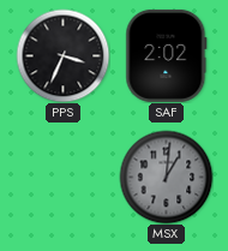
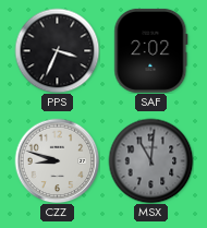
CZZ: none -> 8:48
MSX: 1:01 -> 11:01
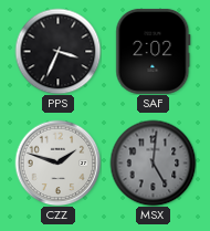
CZZ: 8:48 -> 1:48
MSX: 11:01 -> 5:01
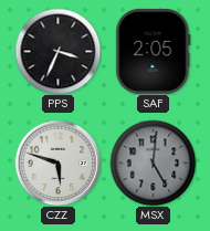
SAF: 2:02 -> 2:05
CZZ: 1:48 -> 5:48
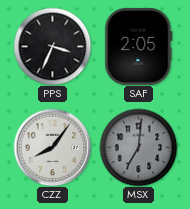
CZZ: 5:48 -> 8:06
MSX: 5:01 -> 7:01
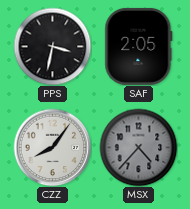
PPS: 3:34 -> 3:32
MSX: 7:01 -> 4:37
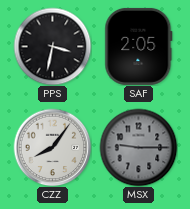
MSX: 4:37 -> 9:15
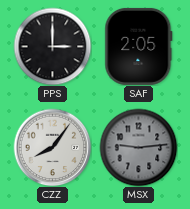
PPS: 3:32 -> 3:00
MSX: 9:15 -> 9:14
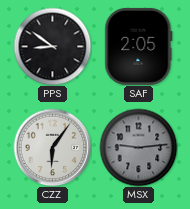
PPS: 3:00 -> 8:51
CZZ: 8:06 -> 6:06
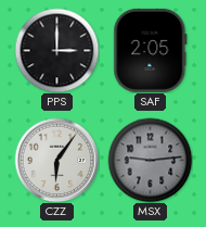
PPS: 8:51 -> 3:00
